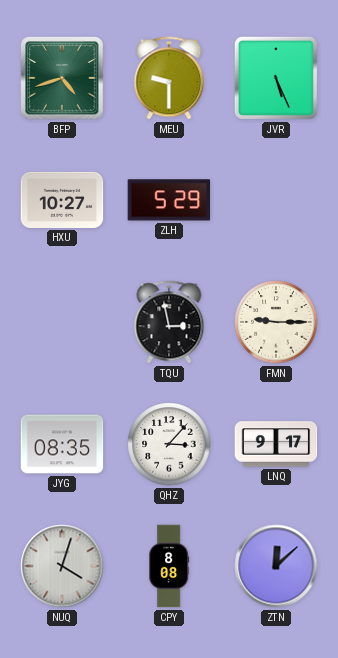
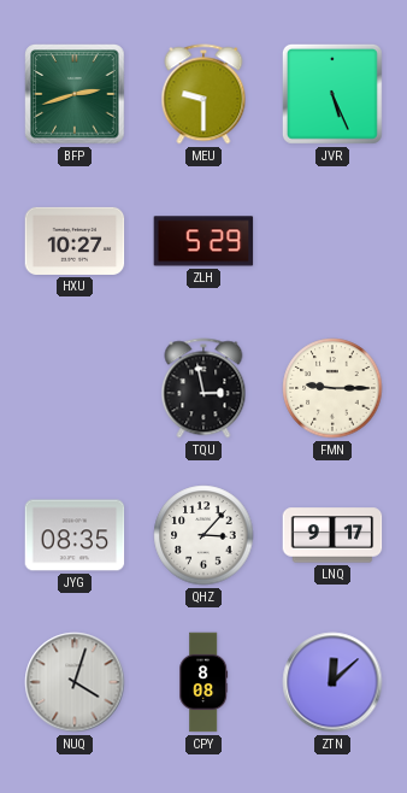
BFP: 4:42 -> 2:42
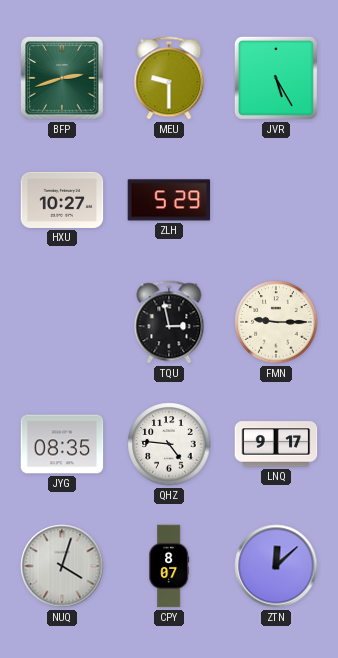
JVR: 5:26 -> 5:25
QHZ: 3:07 -> 4:46
CPY: 8:08 -> 8:07
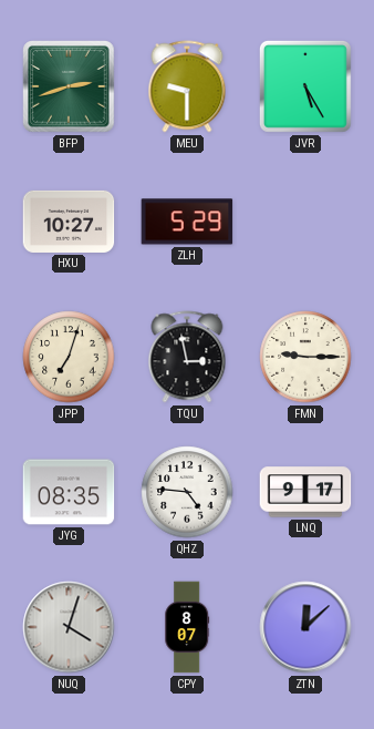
JPP: none -> 7:03
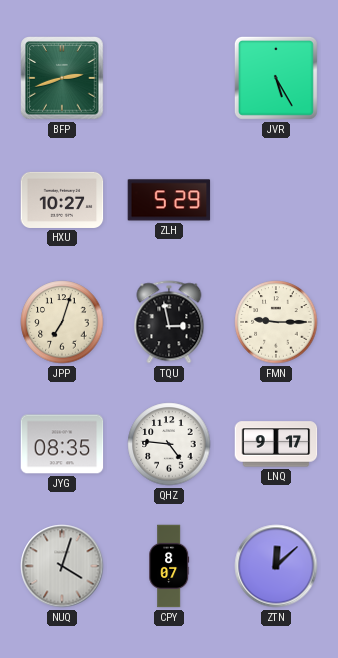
MEU: 9:30 -> none
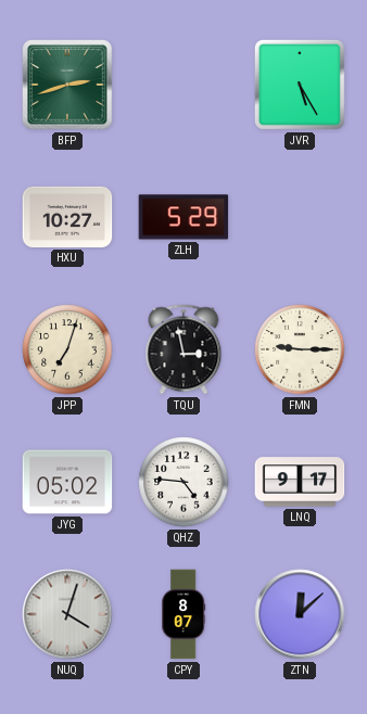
JYG: 08:35 -> 05:02
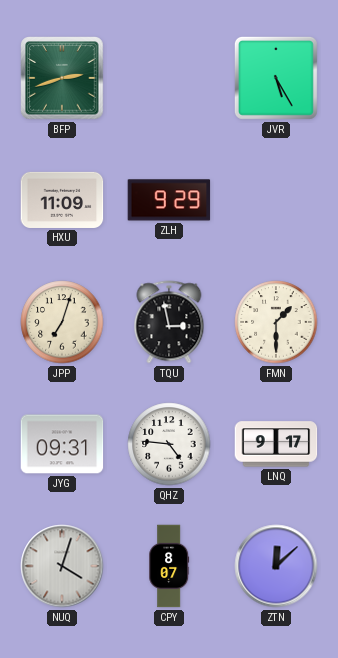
HXU: 10:27 -> 11:09
ZLH: 5:29 -> 9:29
FMN: 9:15 -> 1:30
JYG: 05:02 -> 09:31
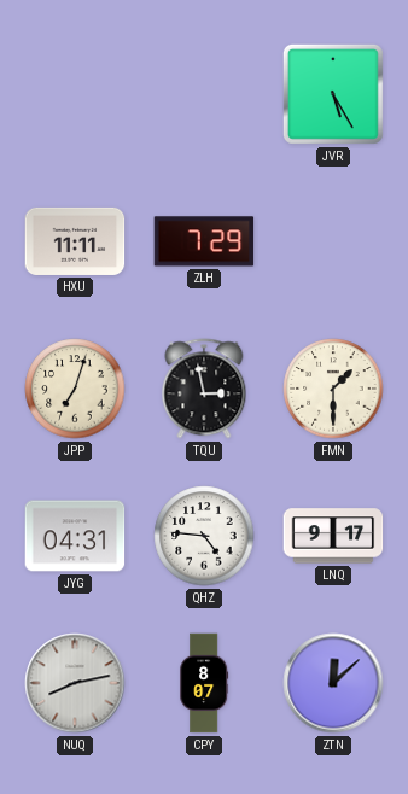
BFP: 2:42 -> none
HXU: 11:09 -> 11:11
ZLH: 9:29 -> 7:29
JYG: 09:31 -> 04:31
NUQ: 4:03 -> 8:13
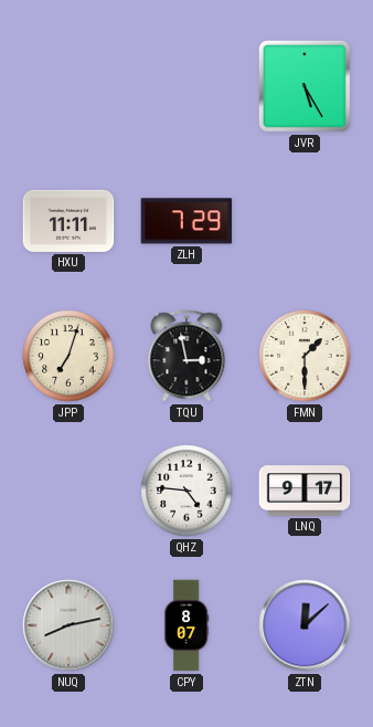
JYG: 04:31 -> none
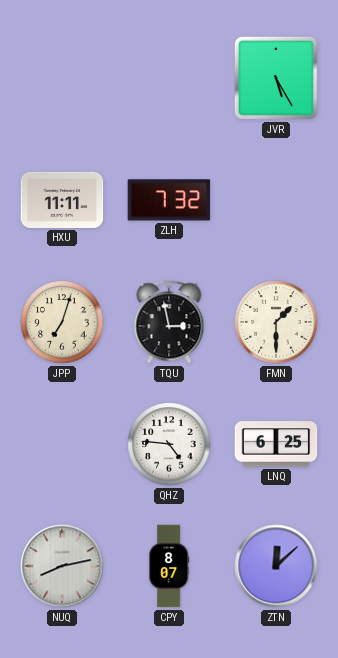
ZLH: 7:29 -> 7:32
LNQ: 9:17 -> 6:25
